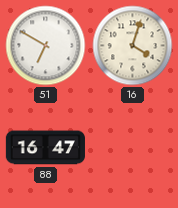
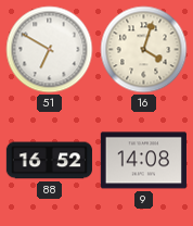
88: 16:47 -> 16:52
9: none -> 14:08
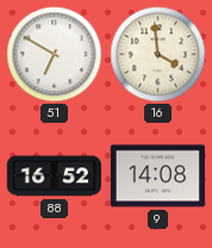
16: 4:03 -> 3:59
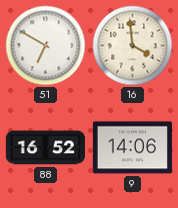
9: 14:08 -> 14:06
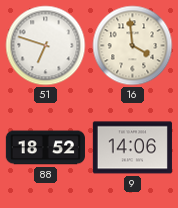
51: 6:50 -> 6:48
88: 16:52 -> 18:52
